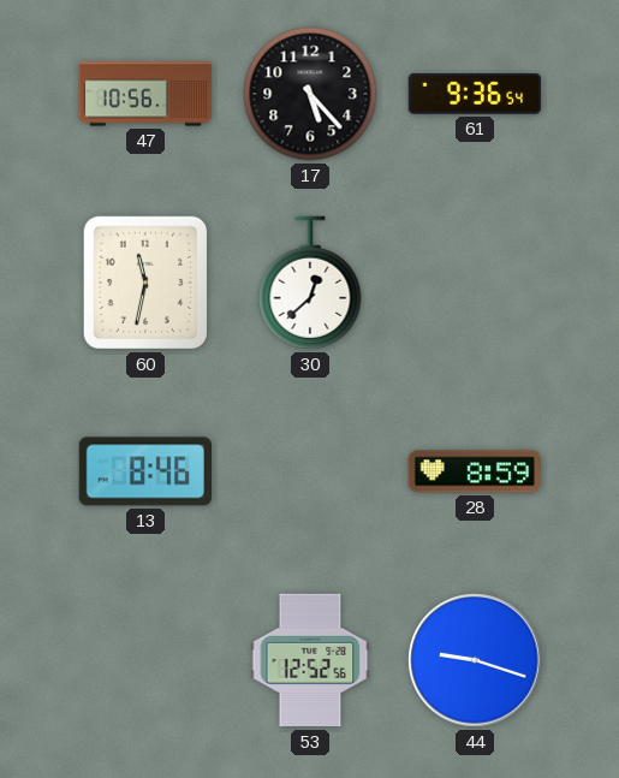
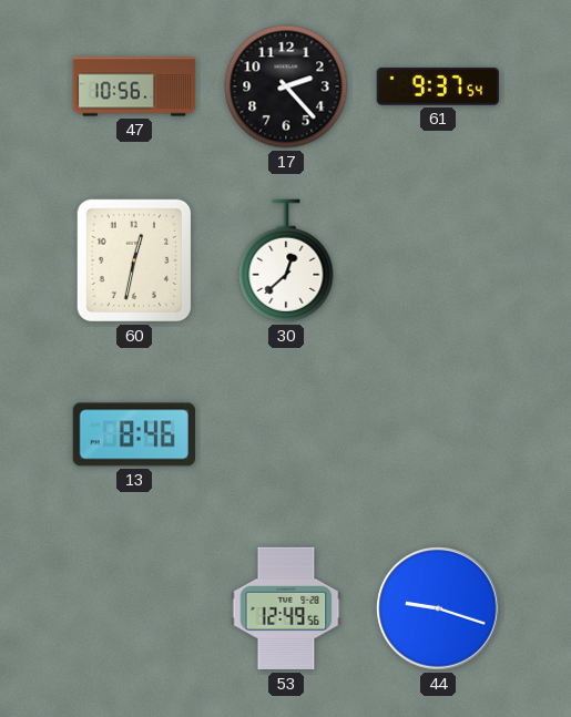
17: 5:23 -> 2:23
61: 9:36 -> 9:37
60: 11:32 -> 12:32
28: 8:59 -> none
53: 12:52 -> 12:49
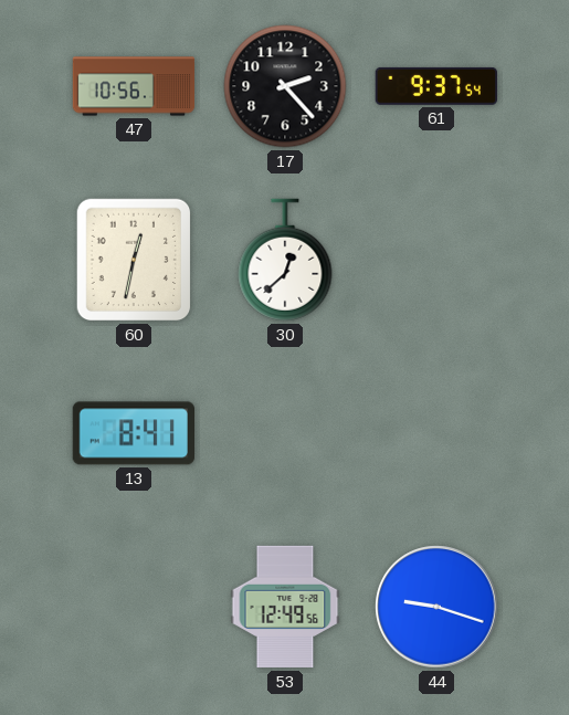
13: 8:46 -> 8:41
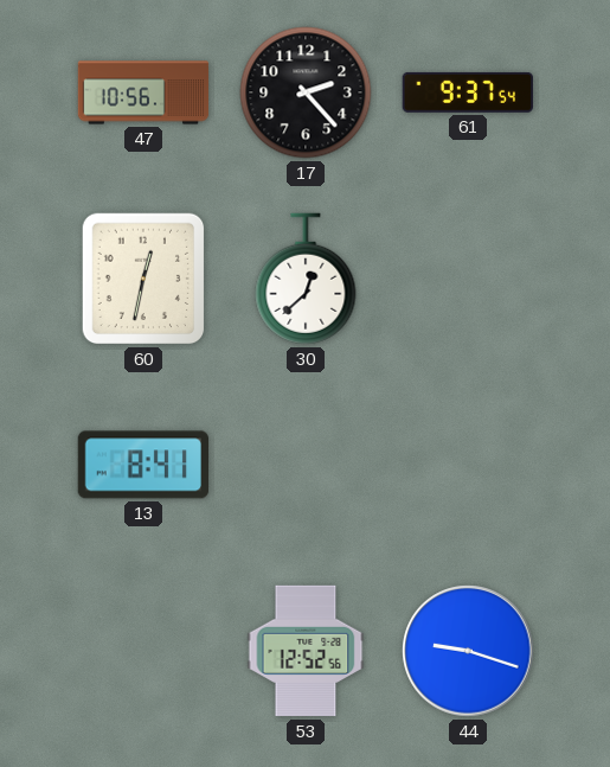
53: 12:49 -> 12:52
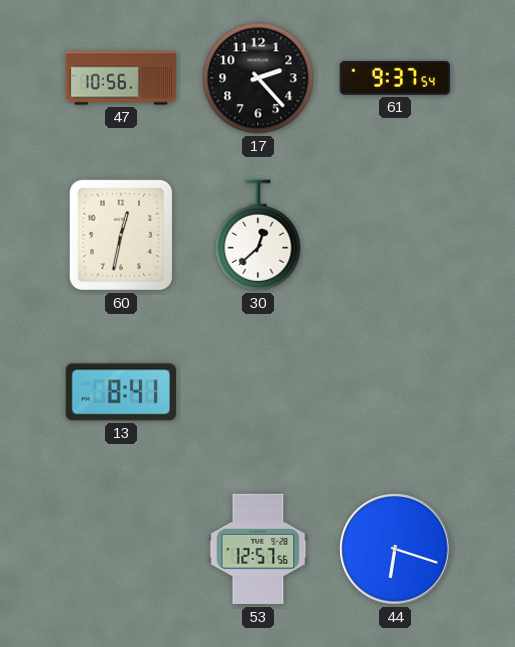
53: 12:52 -> 12:57
44: 9:18 -> 6:18
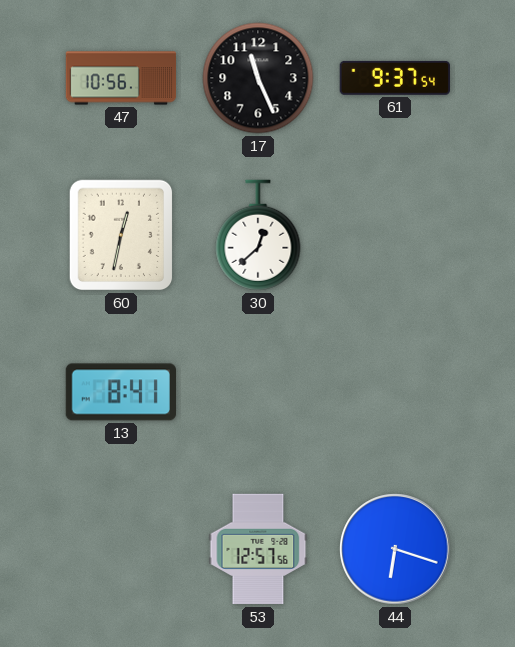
17: 2:23 -> 11:26
